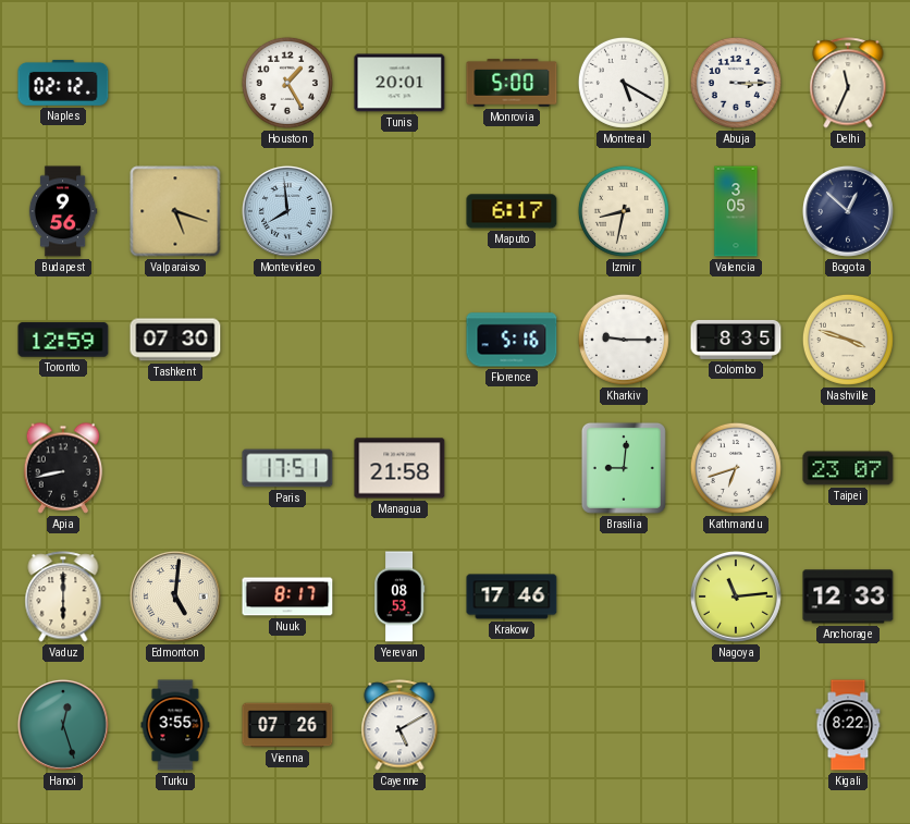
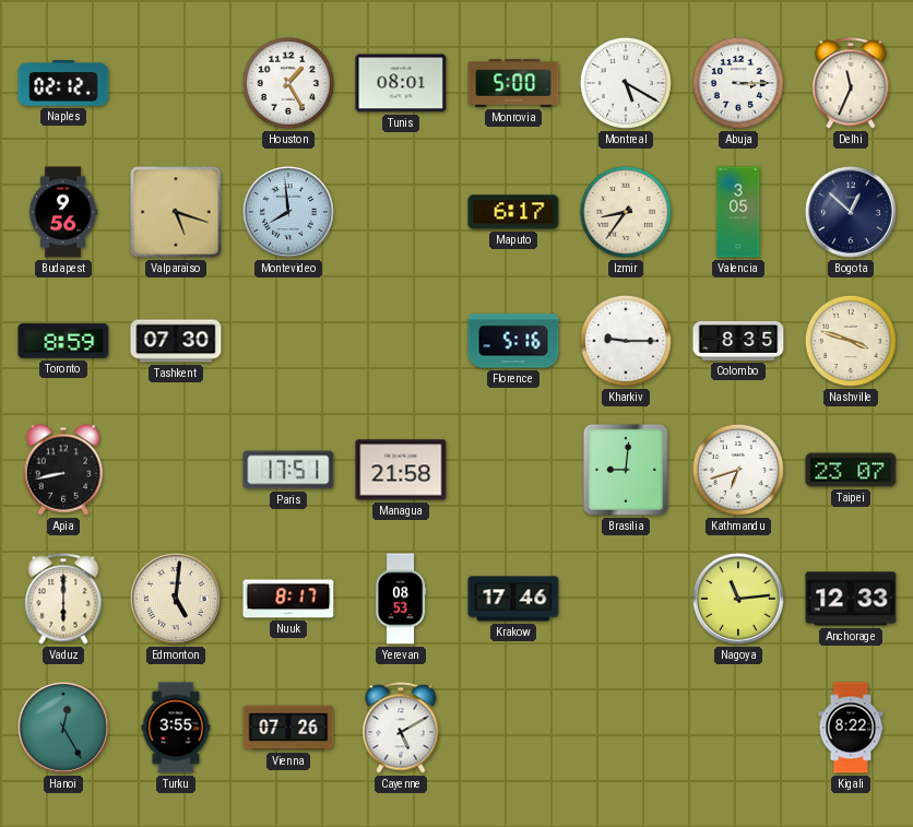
Tunis: 20:01 -> 08:01
Izmir: 8:32 -> 8:36
Toronto: 12:59 -> 8:59
Hanoi: 12:27 -> 12:25
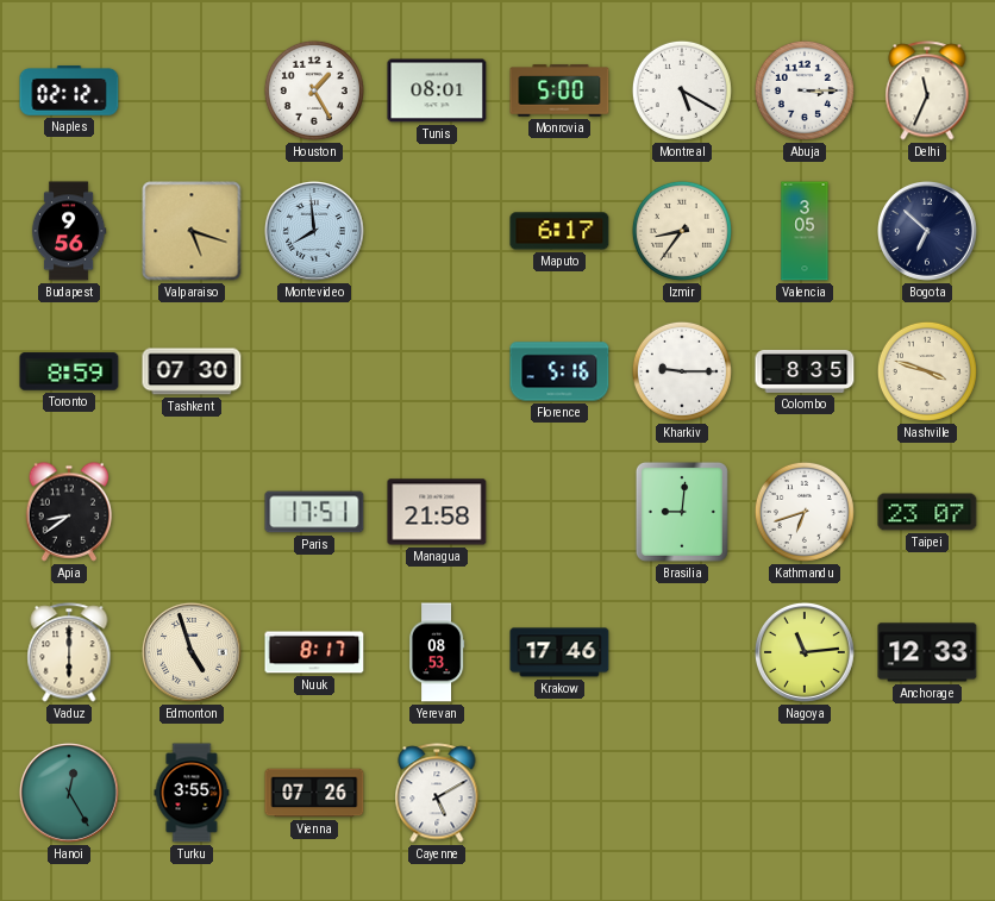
Bogota: 12:52 -> 6:52
Apia: 8:43 -> 8:39
Edmonton: 5:01 -> 4:57
Kigali: 8:22 -> none
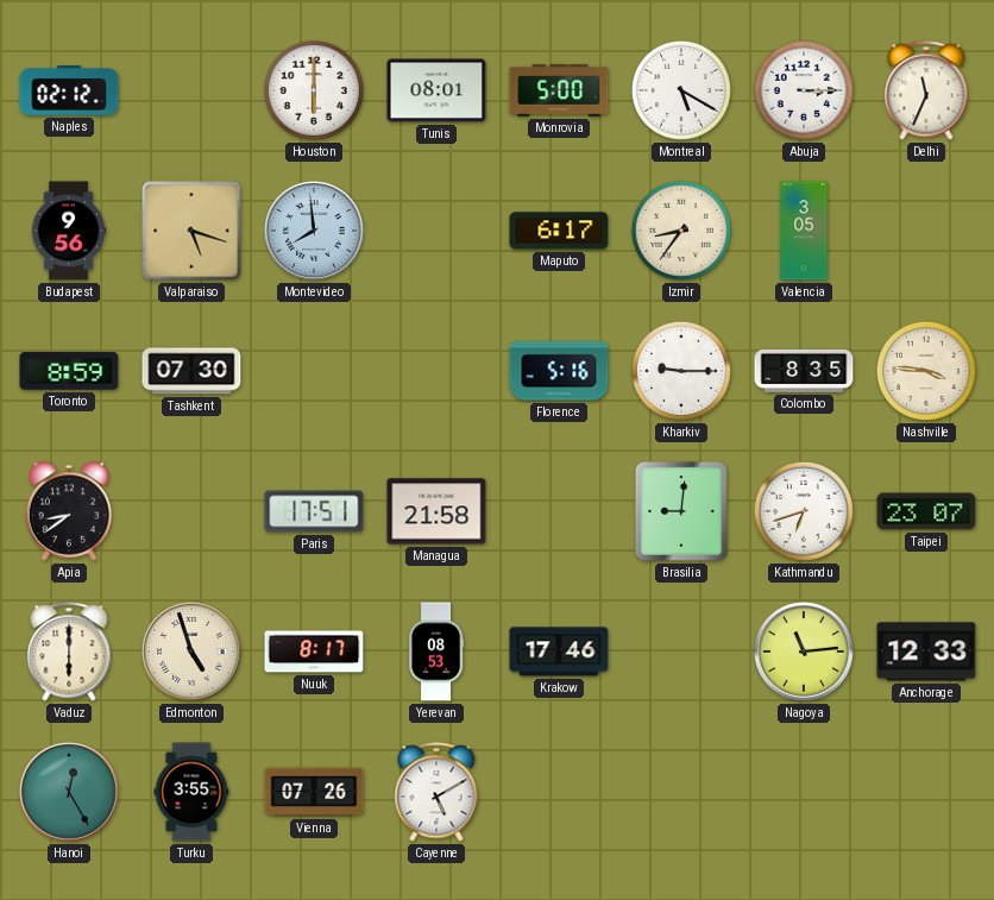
Houston: 1:25 -> 6:00
Bogota: 6:52 -> none
Nashville: 3:48 -> 3:46
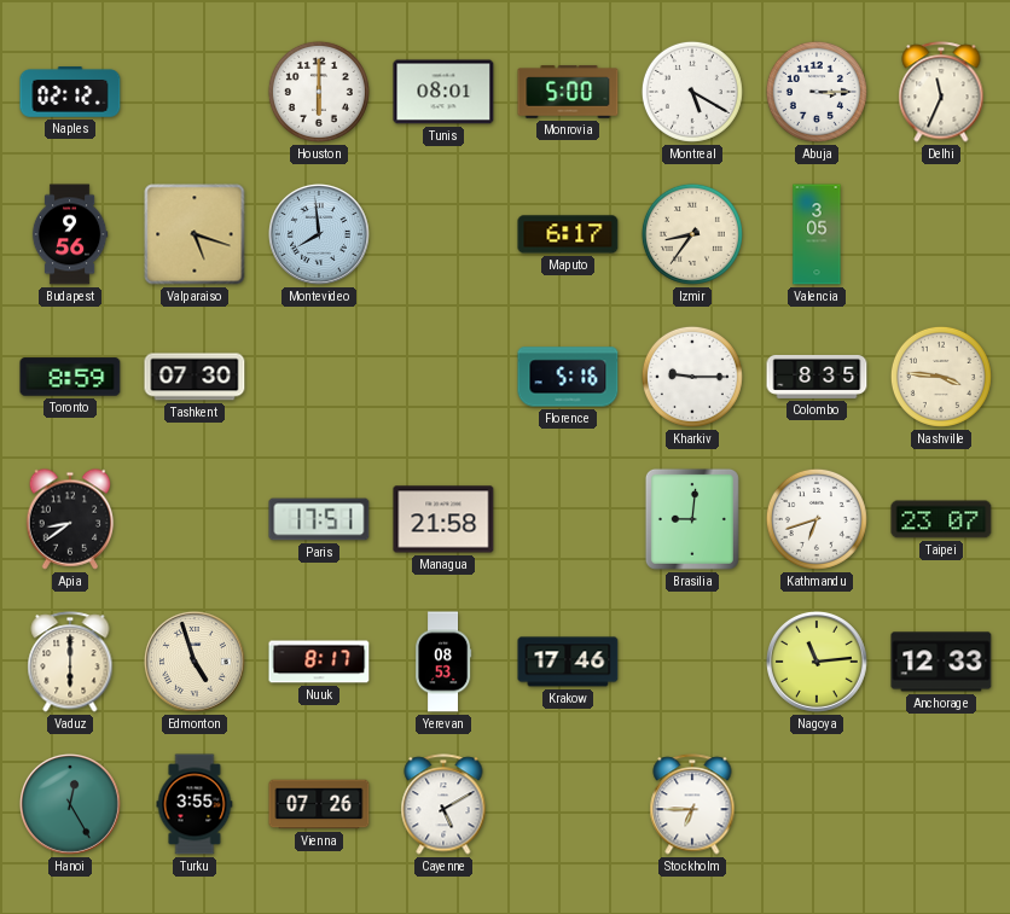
Stockholm: none -> 6:45
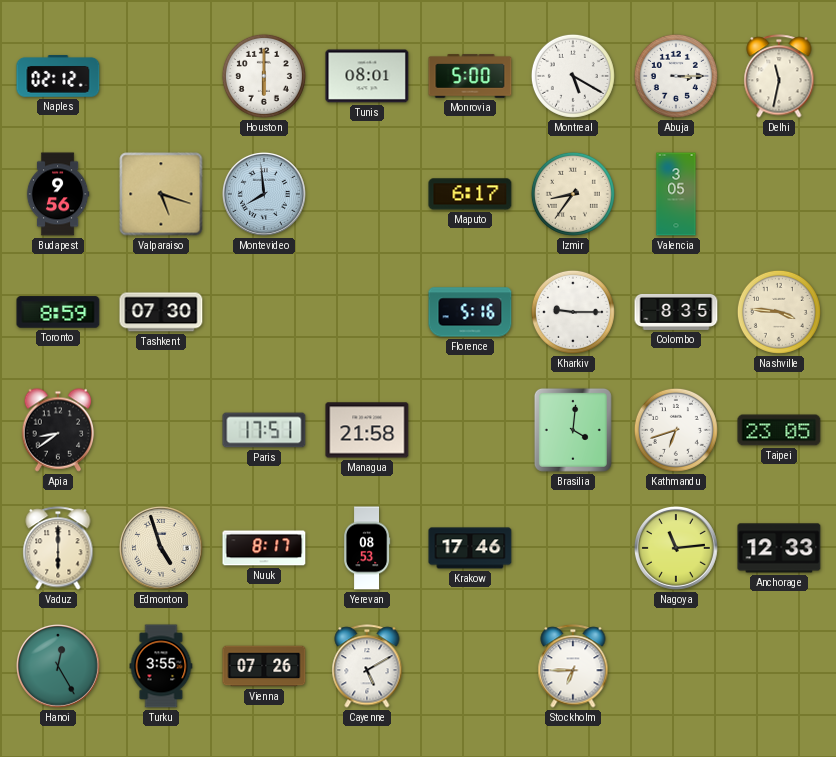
Delhi: 11:34 -> 11:32
Brasilia: 9:01 -> 4:01
Taipei: 23:07 -> 23:05
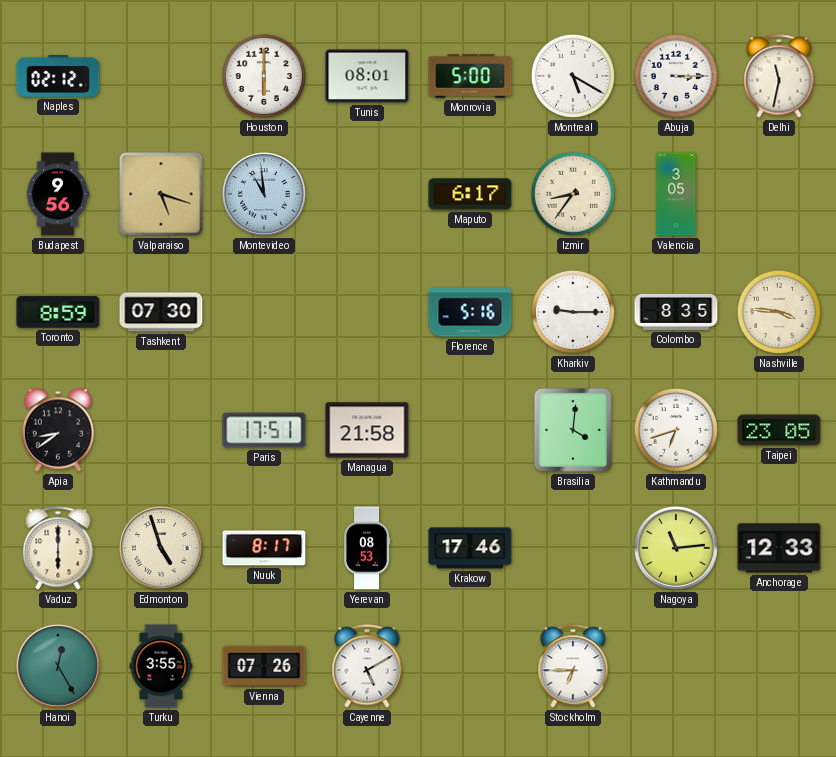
Montevideo: 7:59 -> 10:59
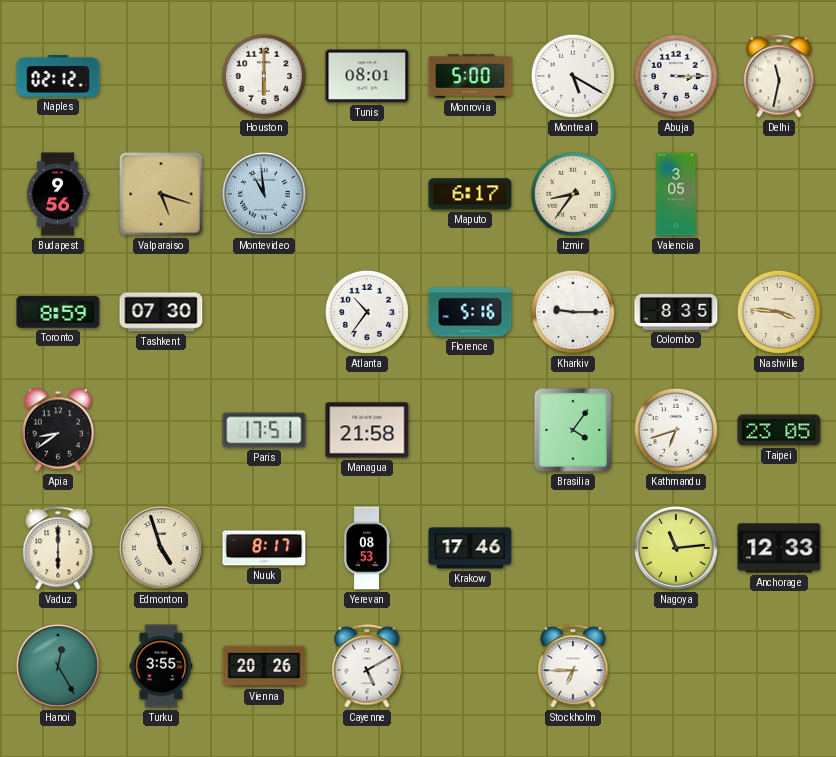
Atlanta: none -> 10:36
Brasilia: 4:01 -> 4:06
Vienna: 07:26 -> 20:26
